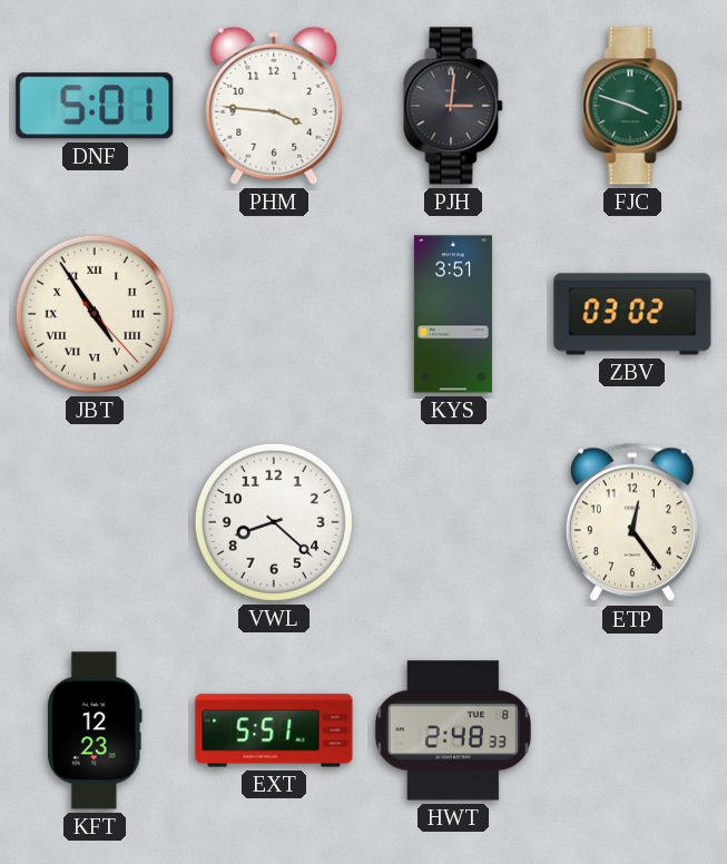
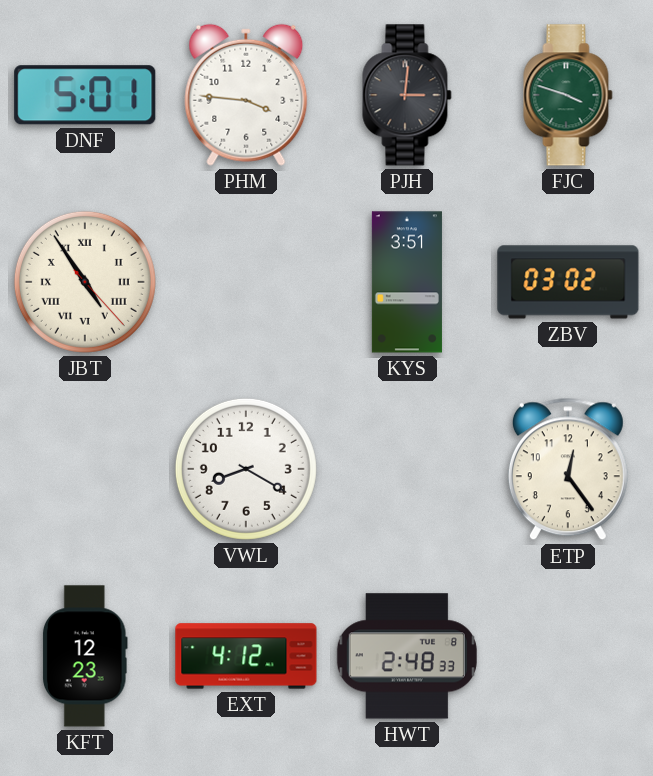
VWL: 8:22 -> 8:20
EXT: 5:51 -> 4:12
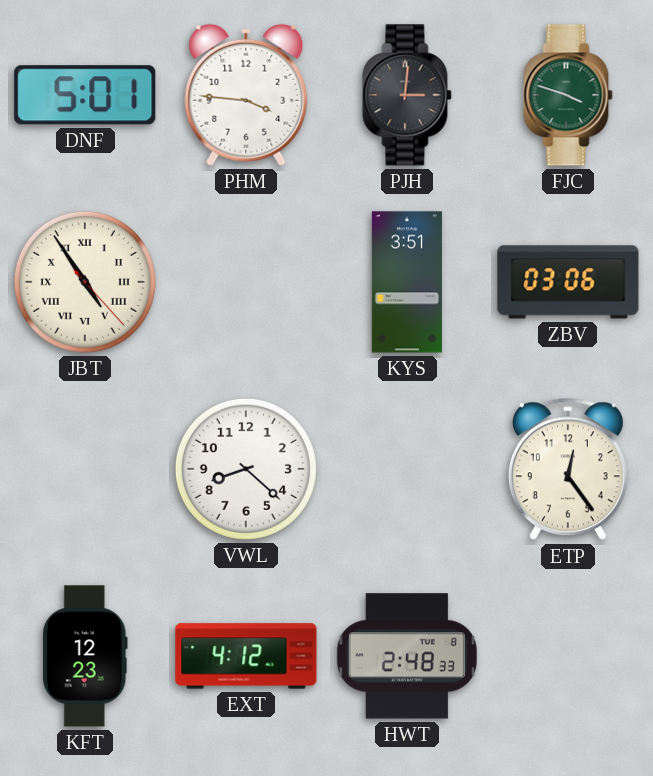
ZBV: 03:02 -> 03:06
VWL: 8:20 -> 8:22
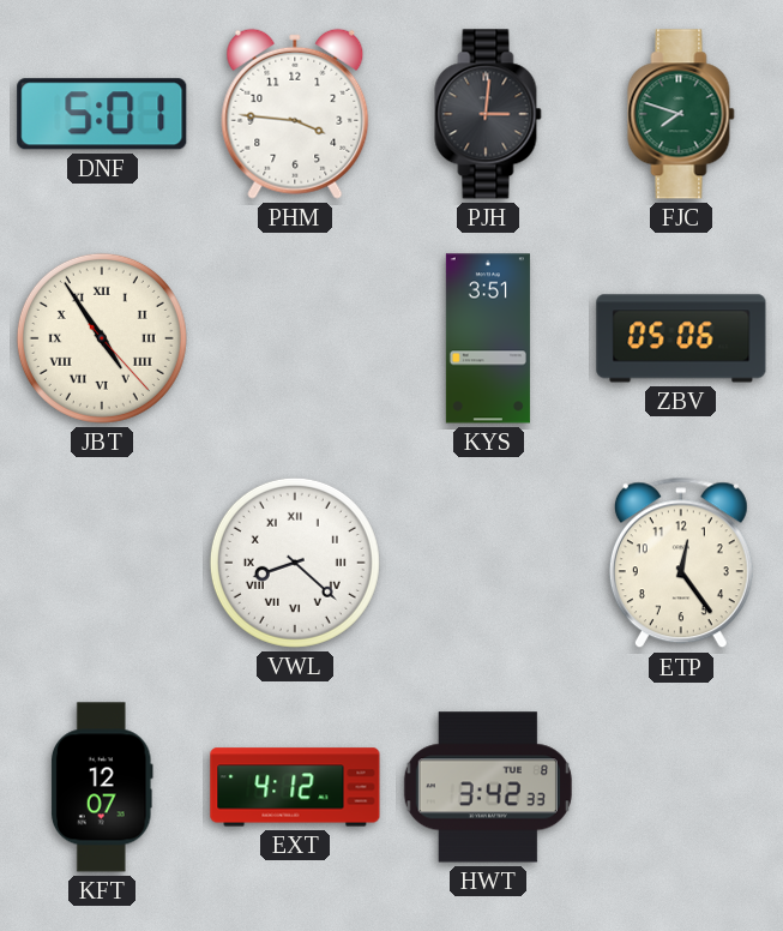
FJC: 3:48 -> 7:48
ZBV: 03:06 -> 05:06
VWL numerals: Arabic -> Roman
KFT: 12:23 -> 12:07
HWT: 2:48 -> 3:42
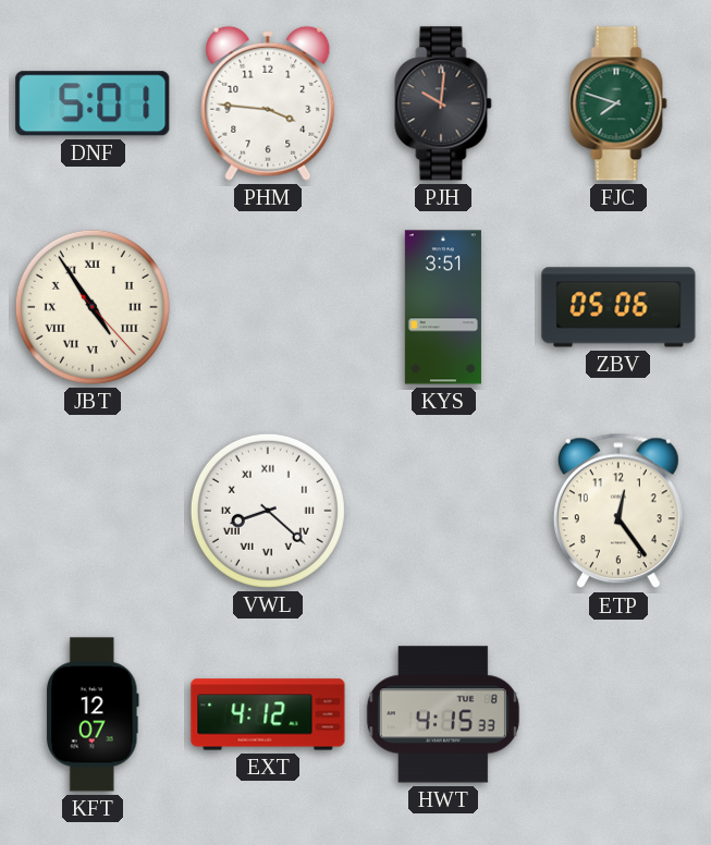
PJH: 3:01 -> 10:01
HWT: 3:42 -> 4:15
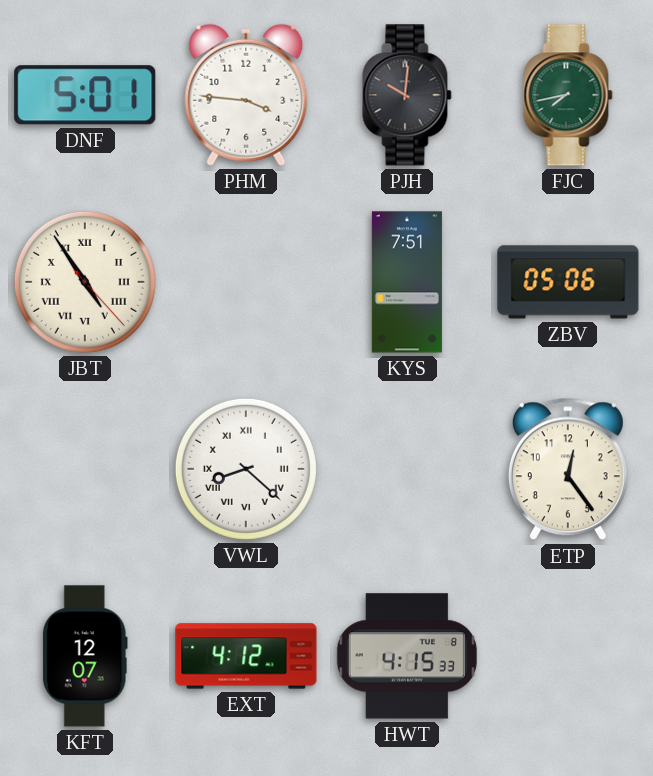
FJC: 7:48 -> 7:43
KYS: 3:51 -> 7:51
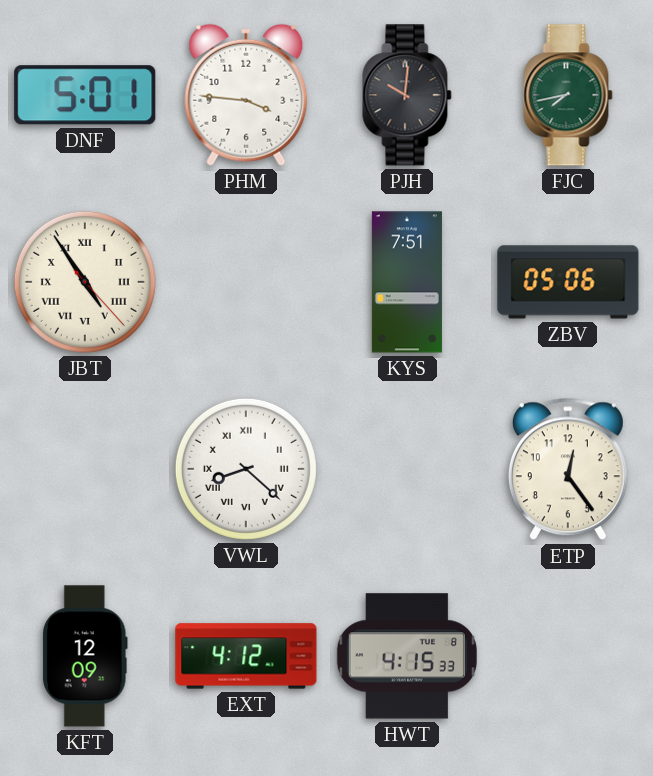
KFT: 12:07 -> 12:09
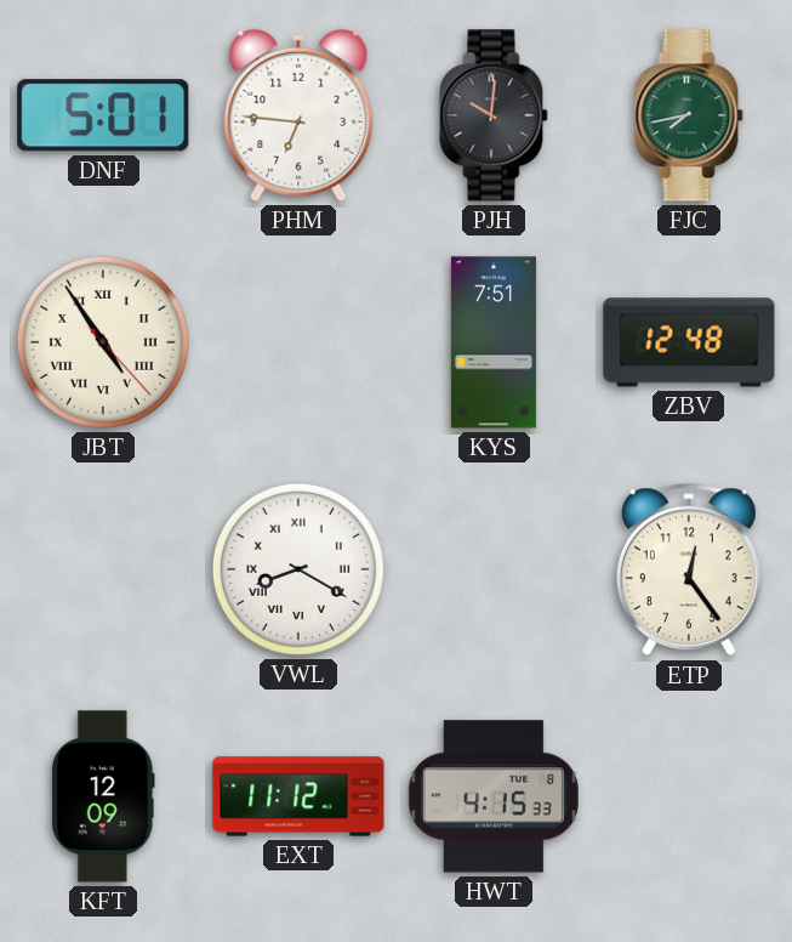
PHM: 3:46 -> 6:46
ZBV: 05:06 -> 12:48
VWL: 8:22 -> 8:20
EXT: 4:12 -> 11:12
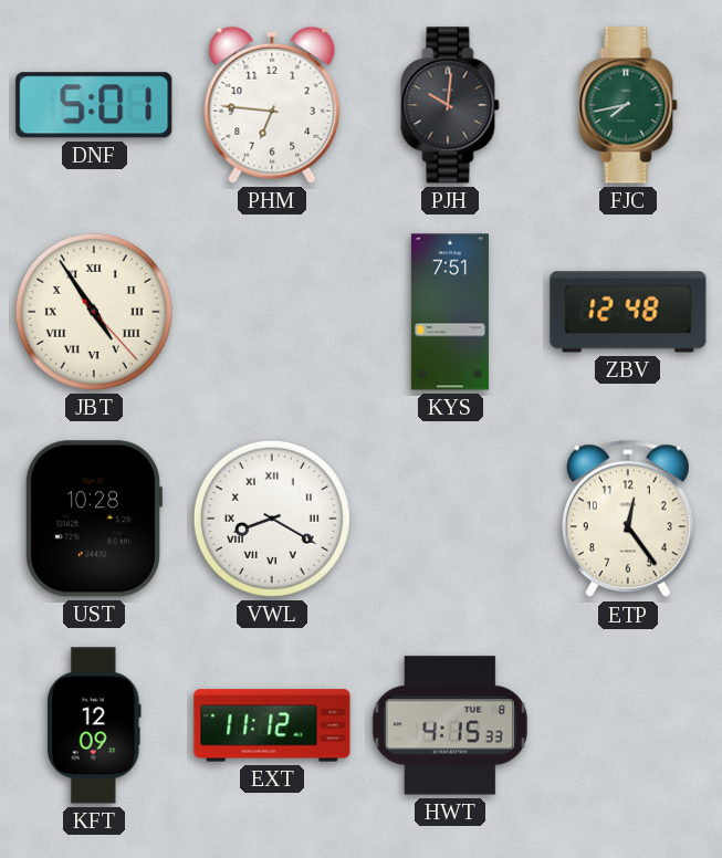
UST: none -> 10:28
